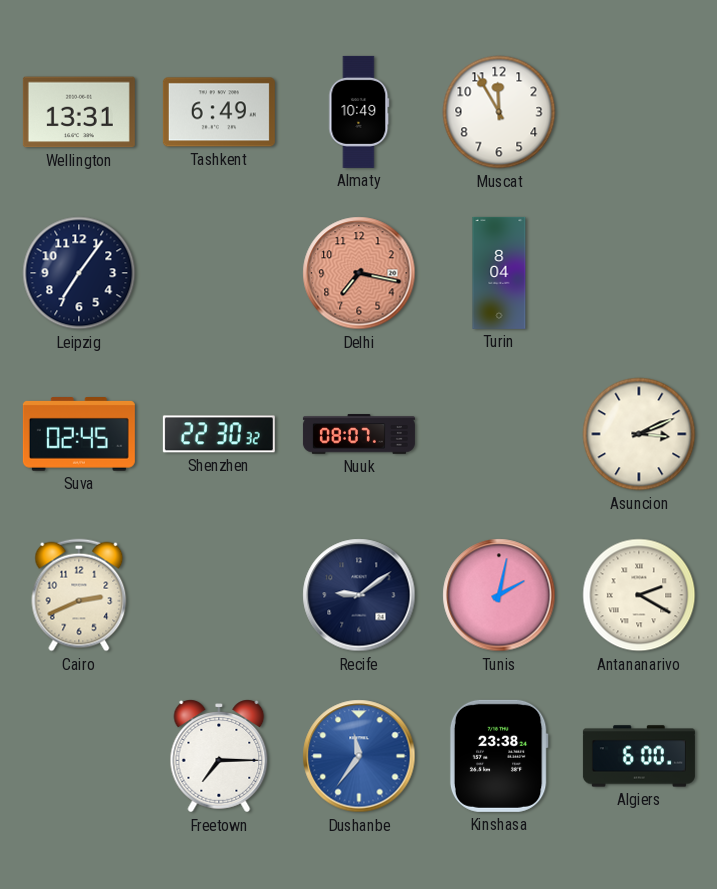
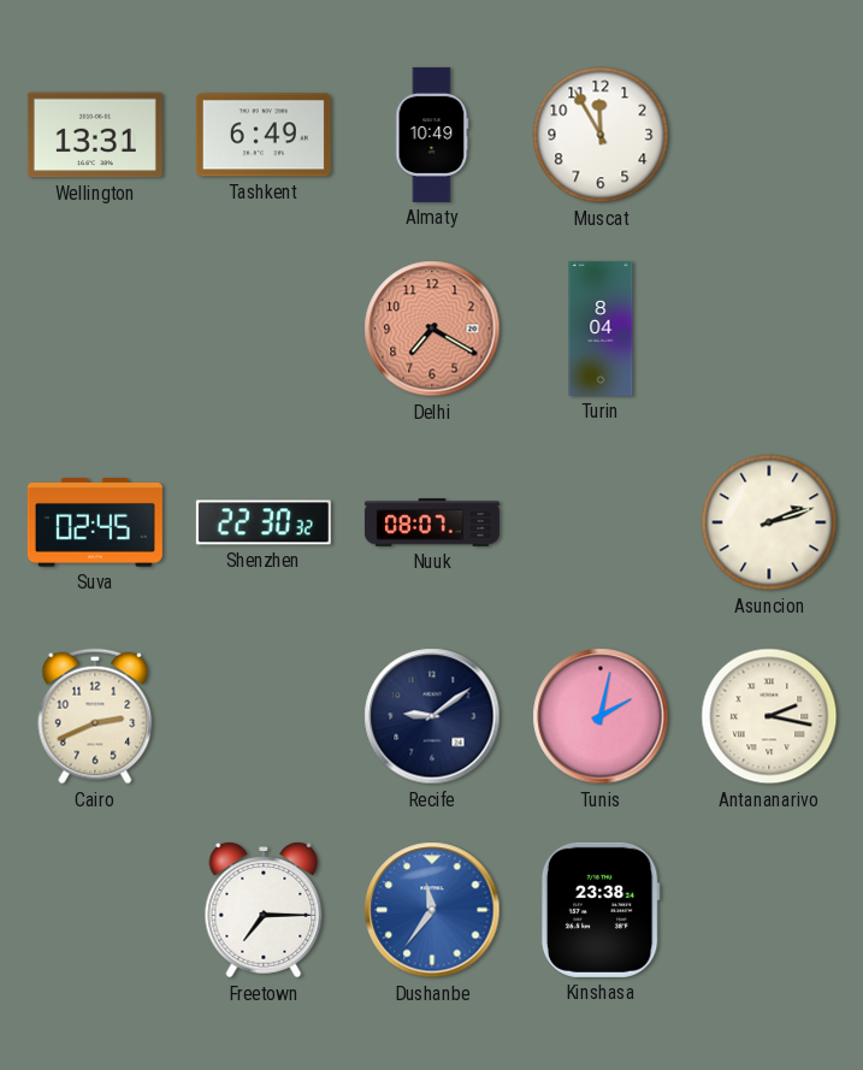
Leipzig: 7:06 -> none
Delhi: 7:17 -> 7:20
Asuncion: 3:11 -> 2:12
Antananarivo: 2:20 -> 2:17
Algiers: 6:00 -> none
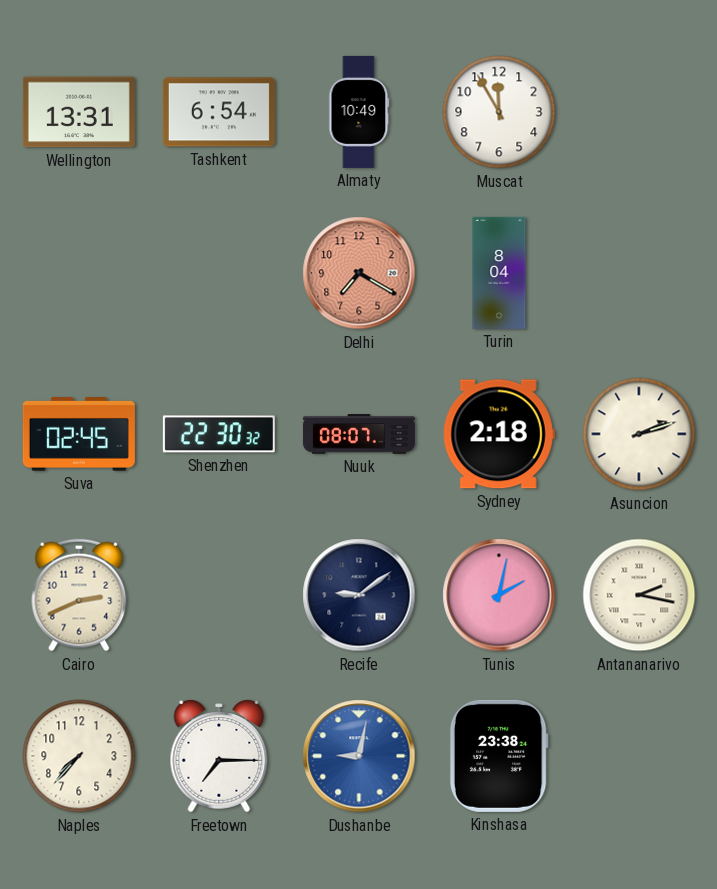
Tashkent: 6:49 -> 6:54
Sydney: none -> 2:18
Naples: none -> 7:37
Dushanbe: 11:36 -> 9:02
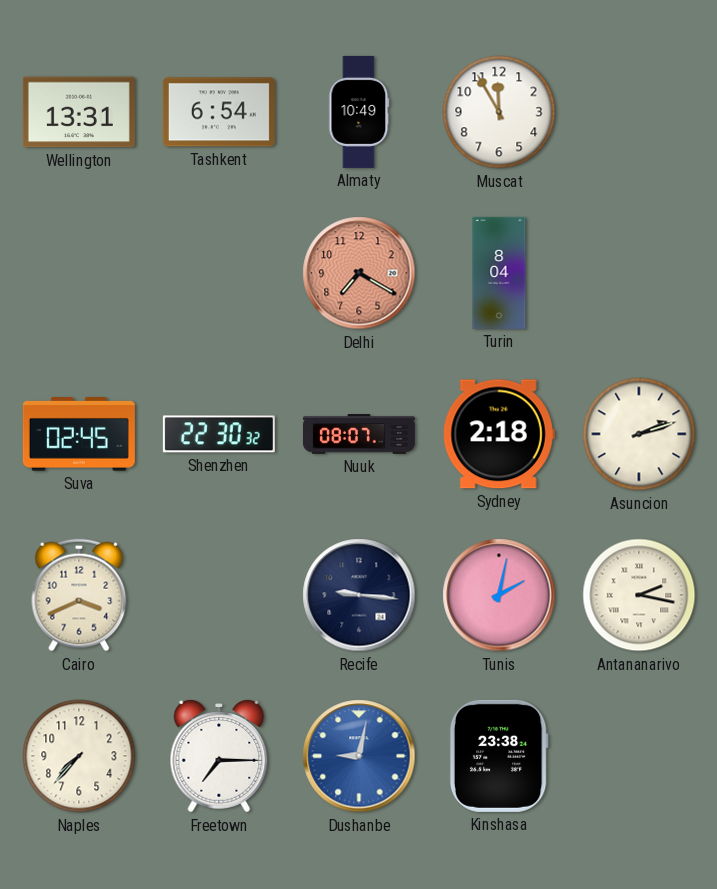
Cairo: 2:41 -> 3:41
Recife: 9:09 -> 9:16
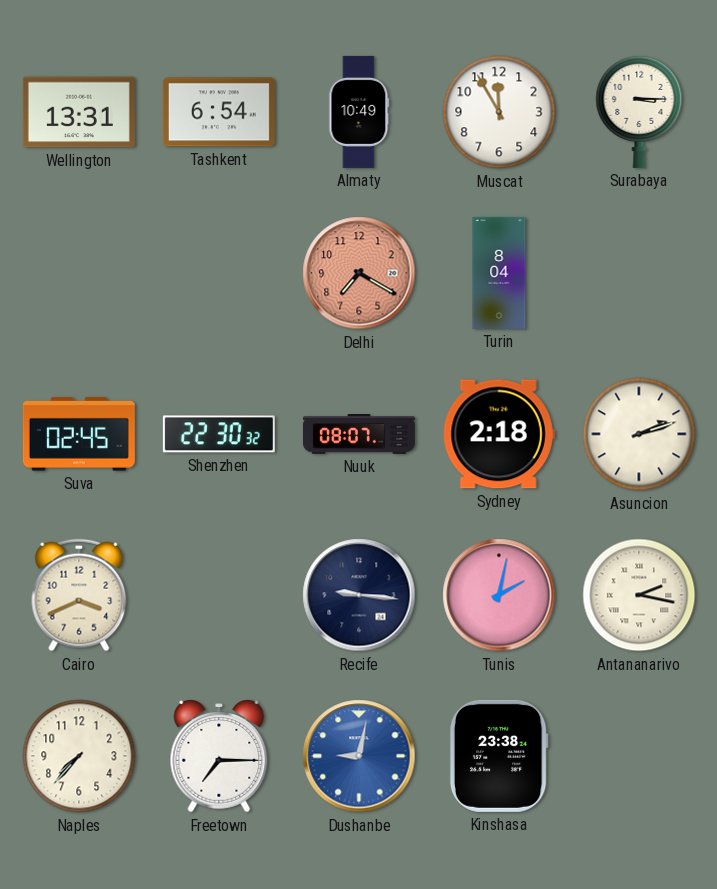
Surabaya: none -> 3:15
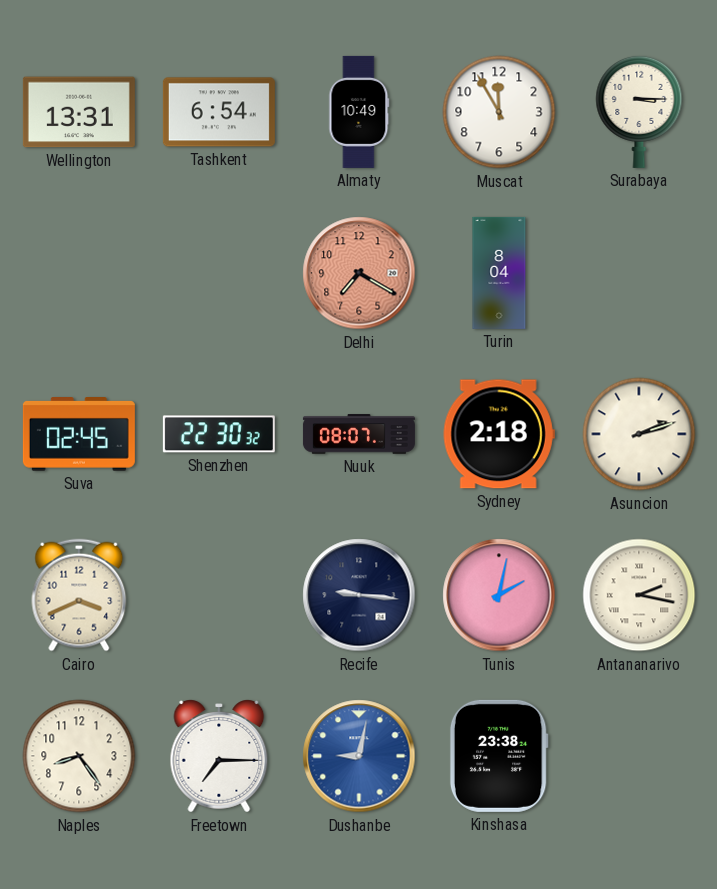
Naples: 7:37 -> 8:24
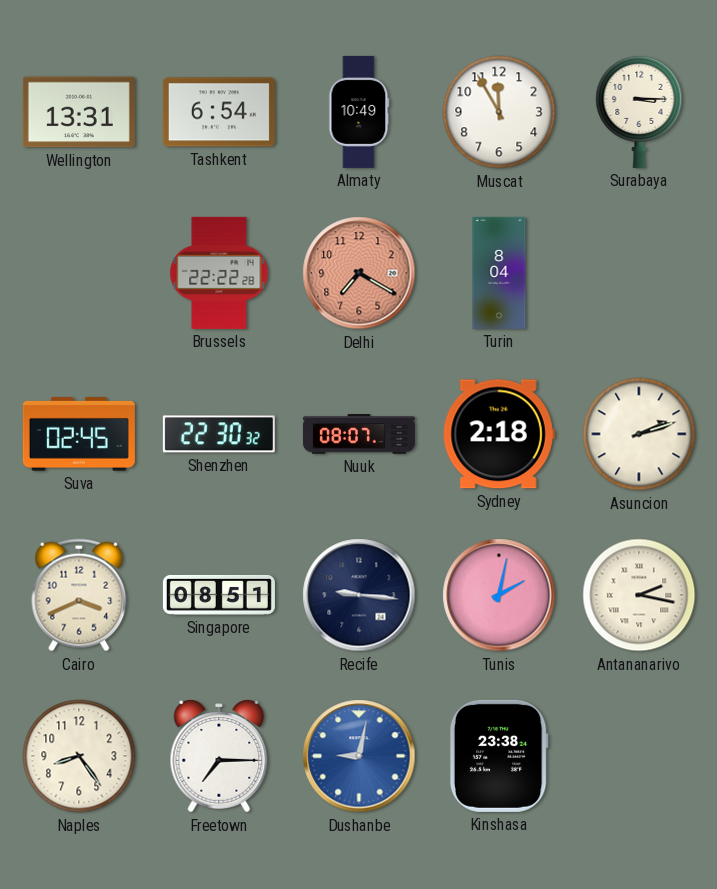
Brussels: none -> 22:22
Singapore: none -> 08:51
